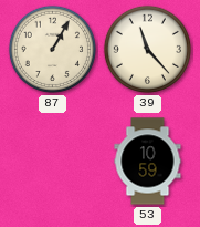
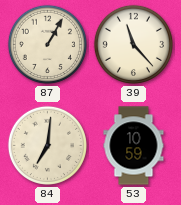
84: none -> 7:01
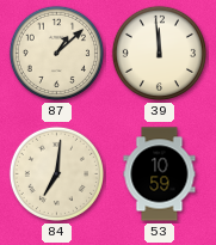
87: 1:05 -> 1:08
39: 11:23 -> 11:59
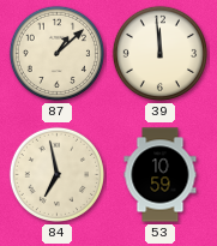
84: 7:01 -> 6:58
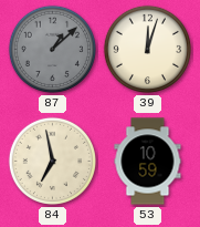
87 dial: cream -> grey
39: 11:59 -> 12:03
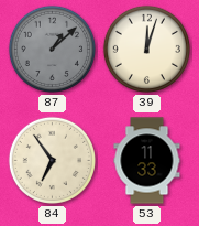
84: 6:58 -> 6:54
53: 10:59 -> 11:33
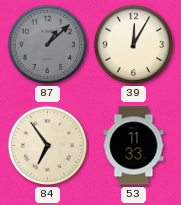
39: 12:03 -> 12:05
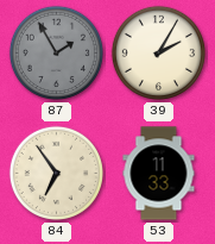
87: 1:08 -> 1:55
39: 12:05 -> 2:05
